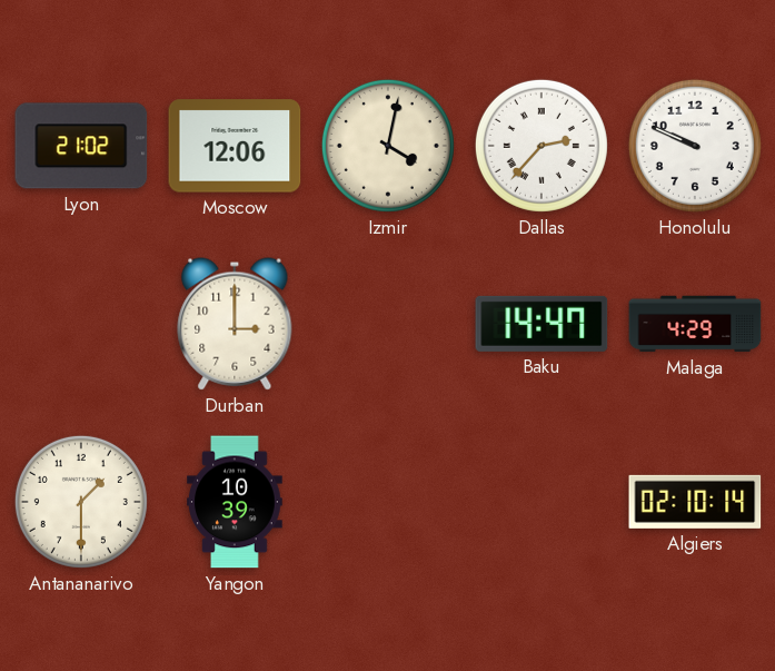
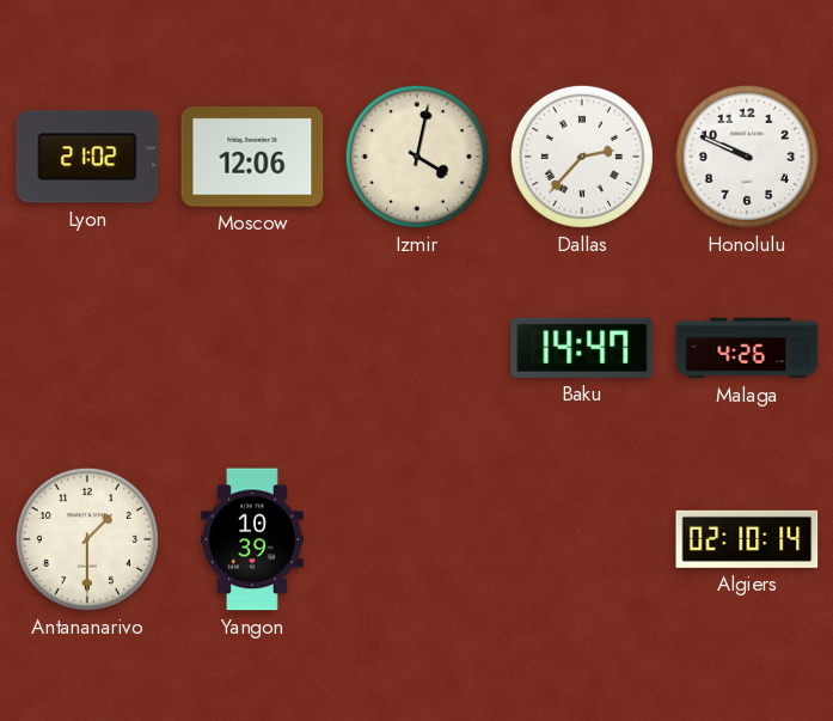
Durban: 3:00 -> none
Malaga: 4:29 -> 4:26
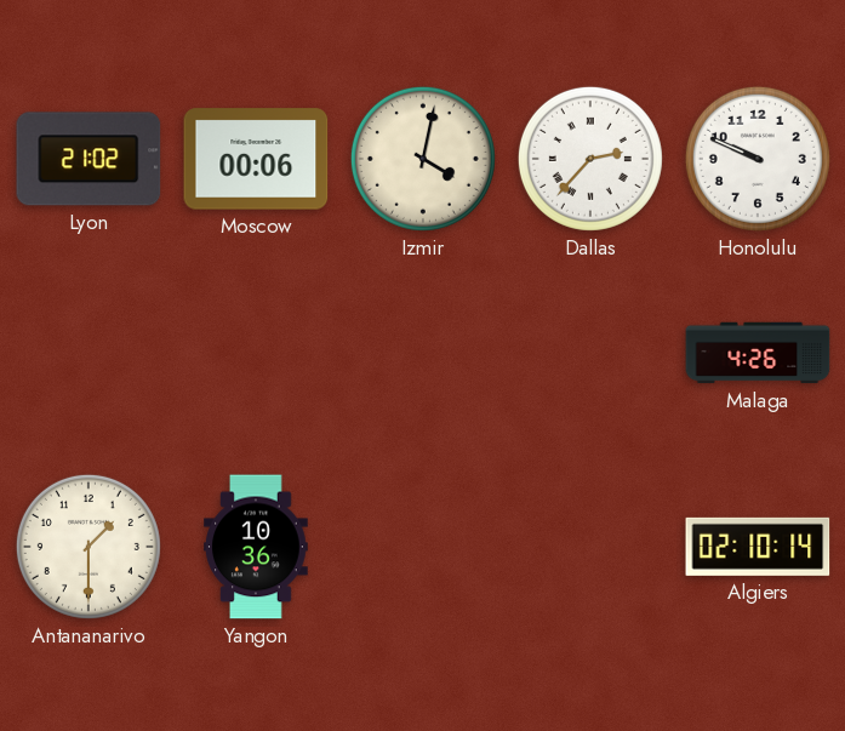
Moscow: 12:06 -> 00:06
Baku: 14:47 -> none
Yangon: 10:39 -> 10:36
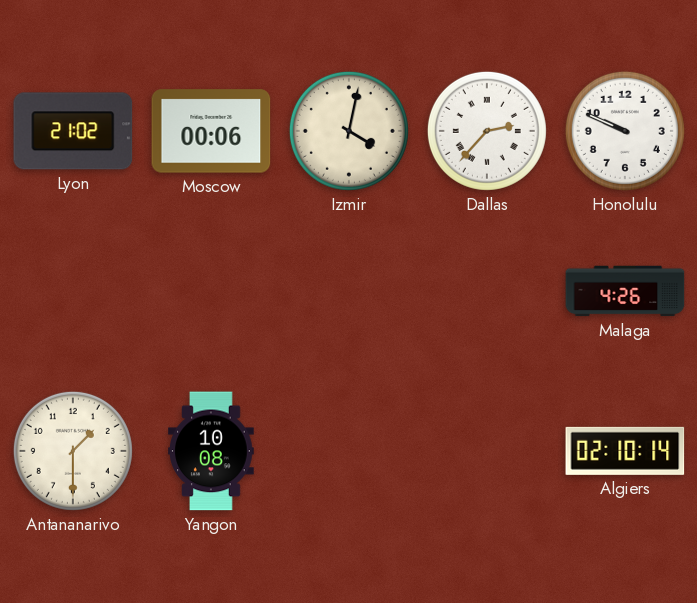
Yangon: 10:36 -> 10:08
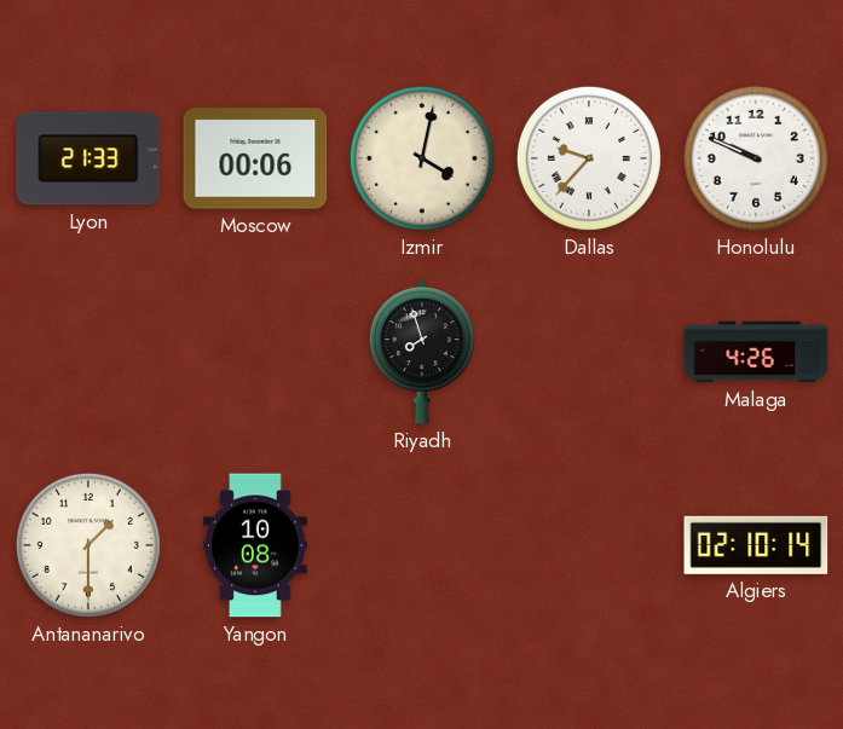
Lyon: 21:02 -> 21:33
Dallas: 2:37 -> 9:37
Riyadh: none -> 7:57
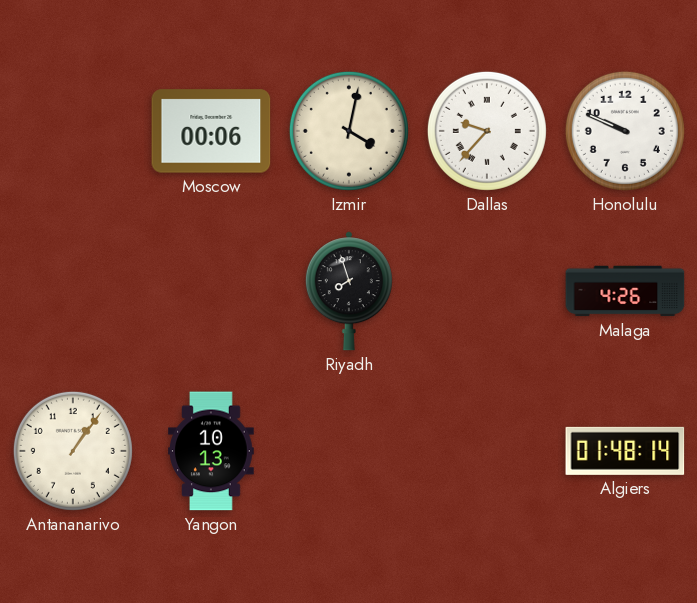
Lyon: 21:33 -> none
Antananarivo: 1:30 -> 1:06
Yangon: 10:08 -> 10:13
Algiers: 02:10 -> 01:48
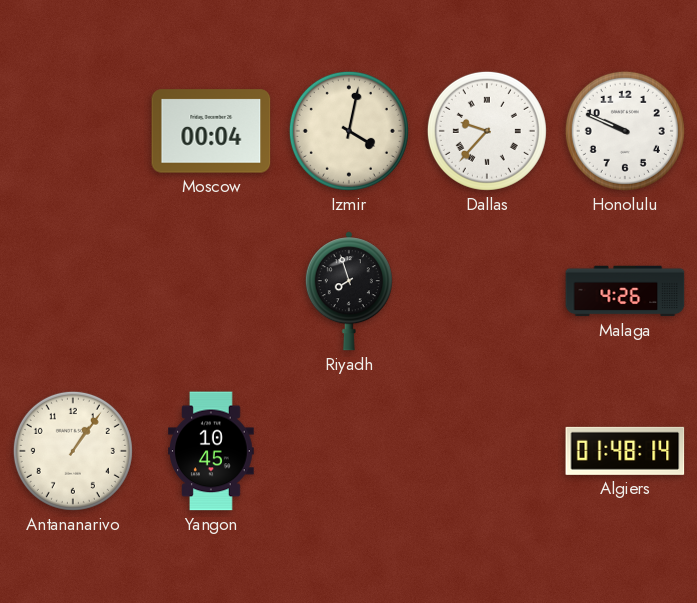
Moscow: 00:06 -> 00:04
Yangon: 10:13 -> 10:45
